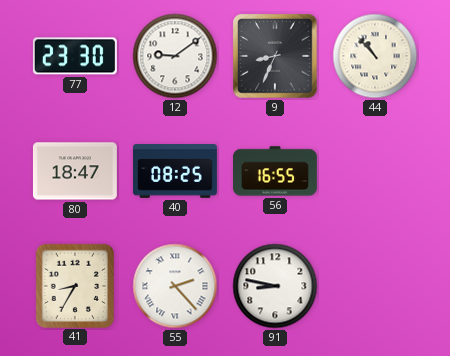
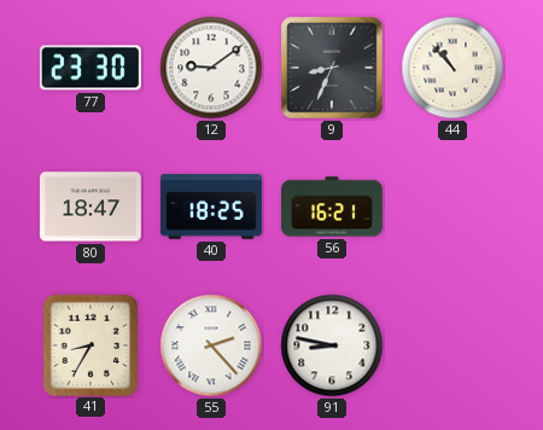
40: 08:25 -> 18:25
56: 16:55 -> 16:21
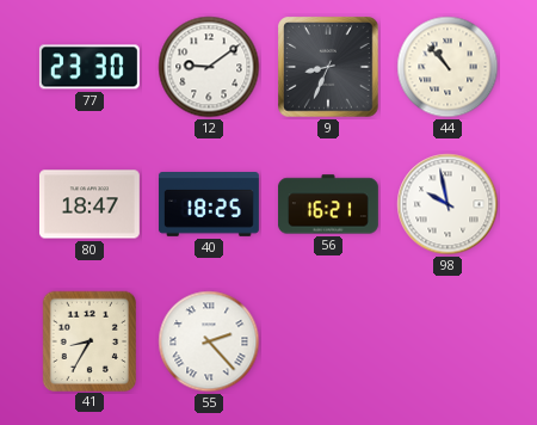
98: none -> 9:58
91: 8:47 -> none
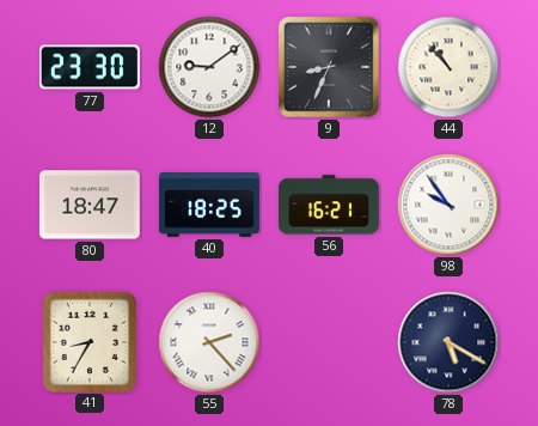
98: 9:58 -> 9:54
78: none -> 5:20
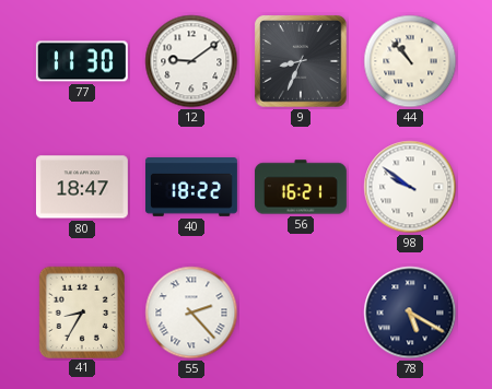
77: 23:30 -> 11:30
40: 18:25 -> 18:22
98: 9:54 -> 9:51
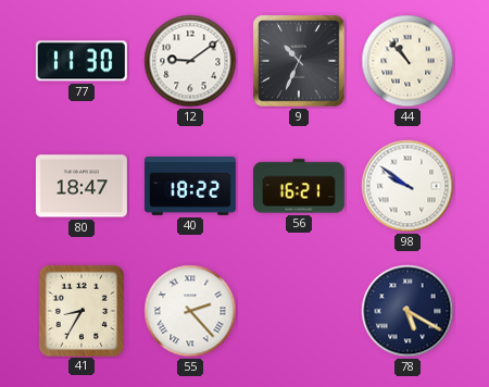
9: 8:34 -> 10:34
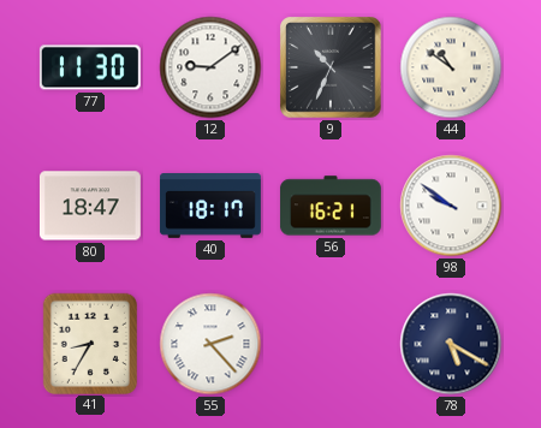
44: 10:53 -> 10:51
40: 18:22 -> 18:17
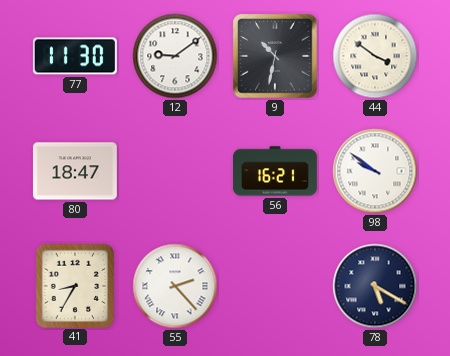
9: 10:34 -> 10:32
44: 10:51 -> 3:51
40: 18:17 -> none
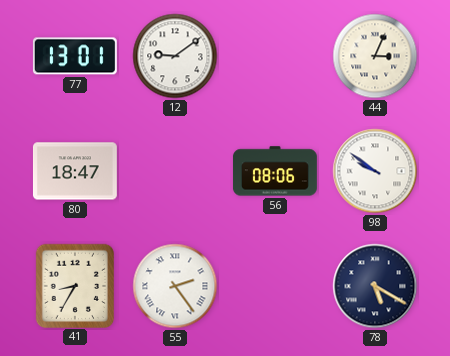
77: 11:30 -> 13:01
9: 10:32 -> none
44: 3:51 -> 3:04
56: 16:21 -> 08:06
55: 2:23 -> 2:24
